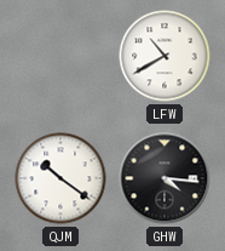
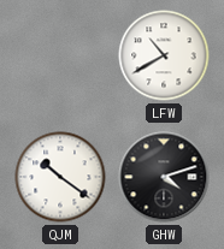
GHW: 4:16 -> 4:12
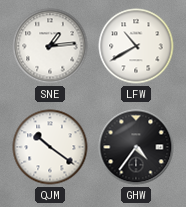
SNE: none -> 1:14
GHW: 4:12 -> 4:36
